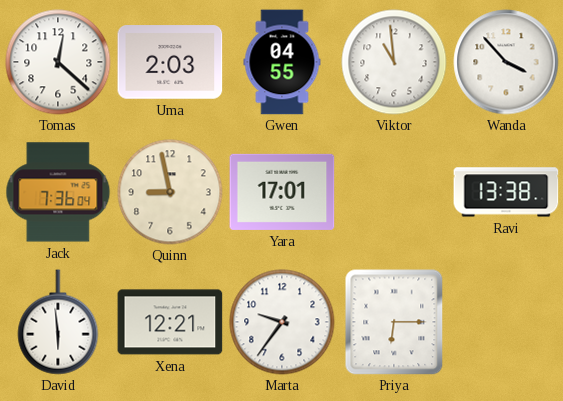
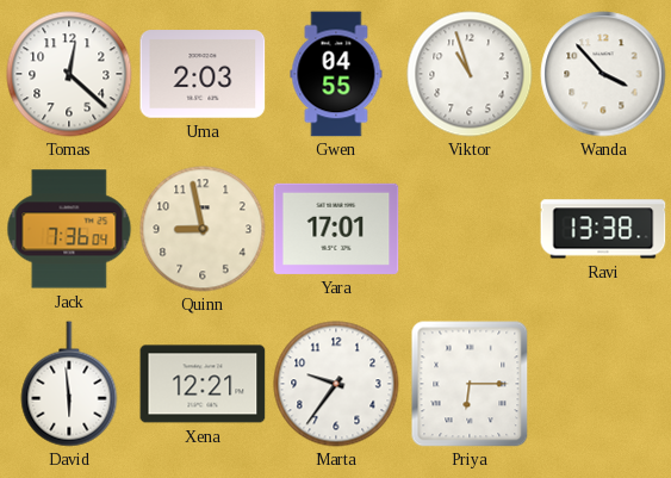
Viktor: 10:59 -> 10:57
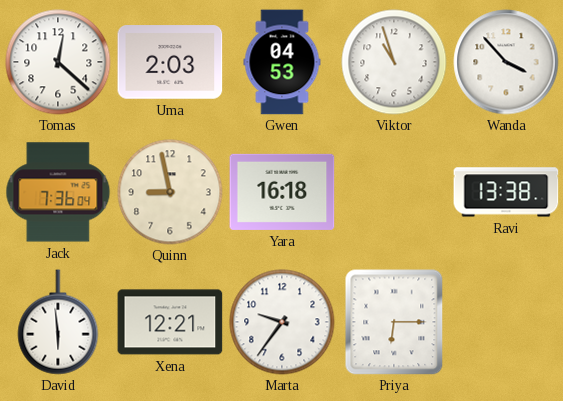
Gwen: 04:55 -> 04:53
Yara: 17:01 -> 16:18
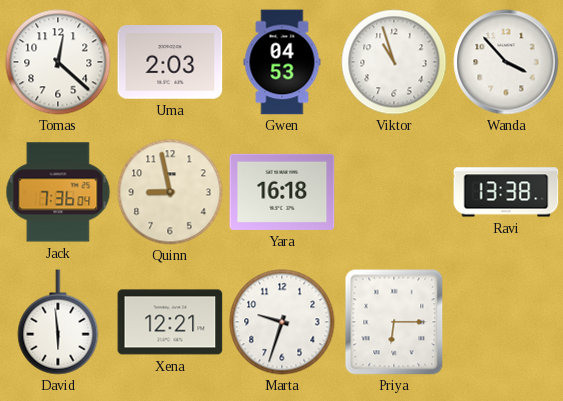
Marta: 9:36 -> 9:33
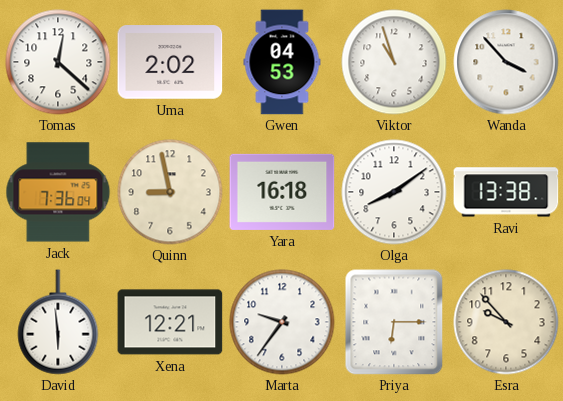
Uma: 2:03 -> 2:02
Olga: none -> 8:09
Marta: 9:33 -> 9:36
Esra: none -> 9:53
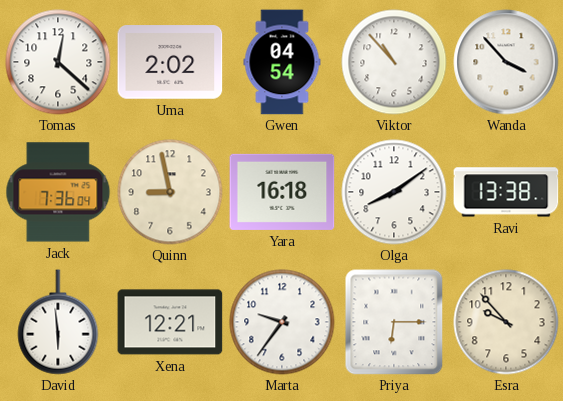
Gwen: 04:53 -> 04:54
Viktor: 10:57 -> 10:53
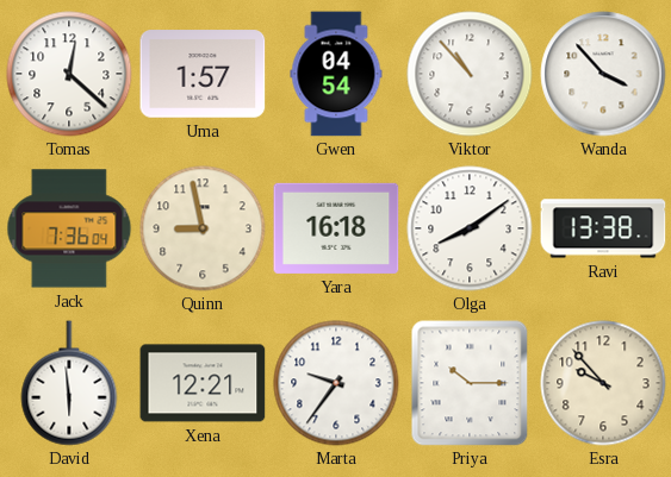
Uma: 2:02 -> 1:57
Priya: 6:15 -> 10:15
